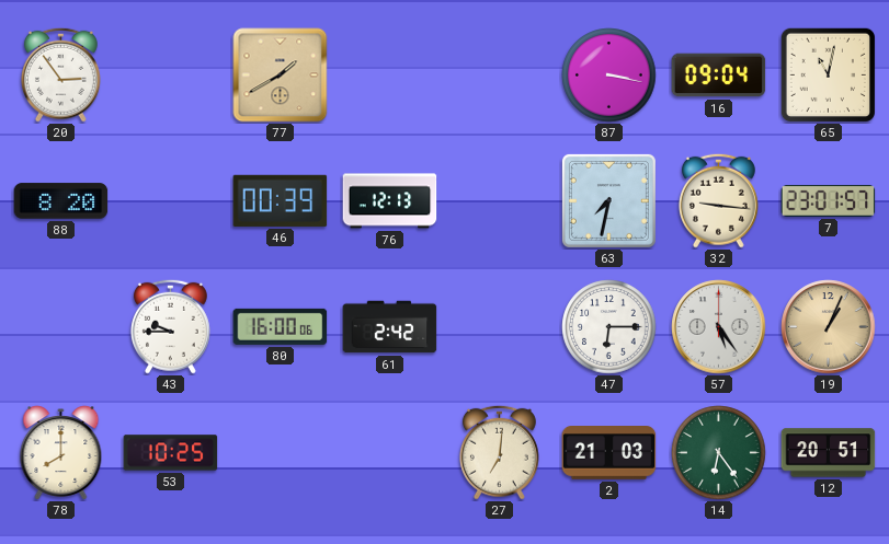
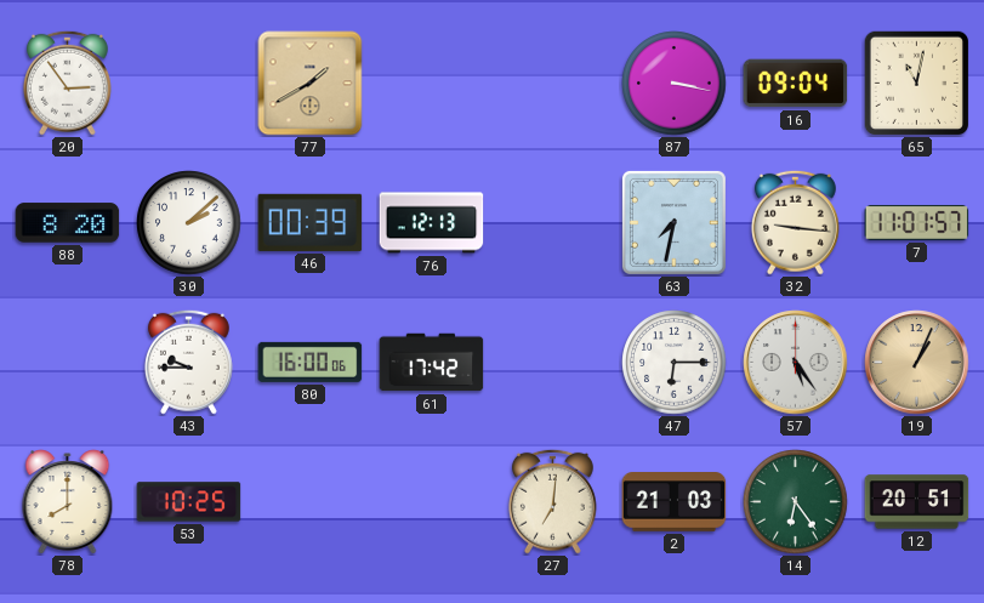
30: none -> 2:08
7: 23:01 -> 11:01
61: 2:42 -> 17:42
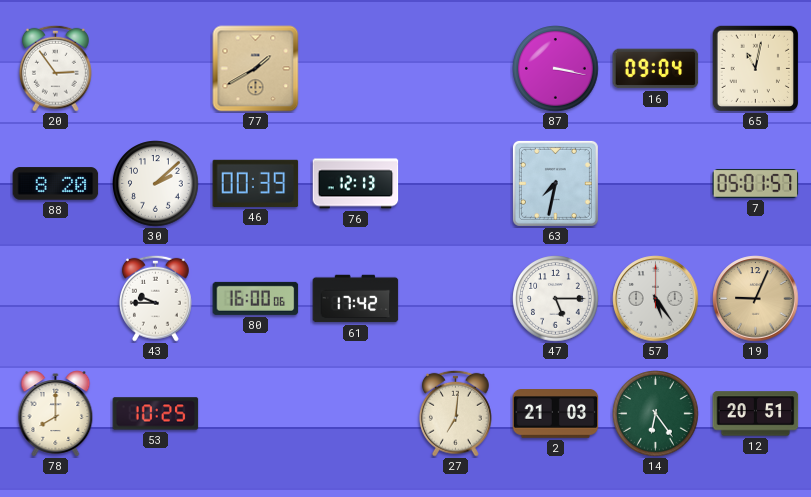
32: 9:16 -> none
7: 11:01 -> 05:01
47: 6:15 -> 5:15
19: 1:04 -> 9:04
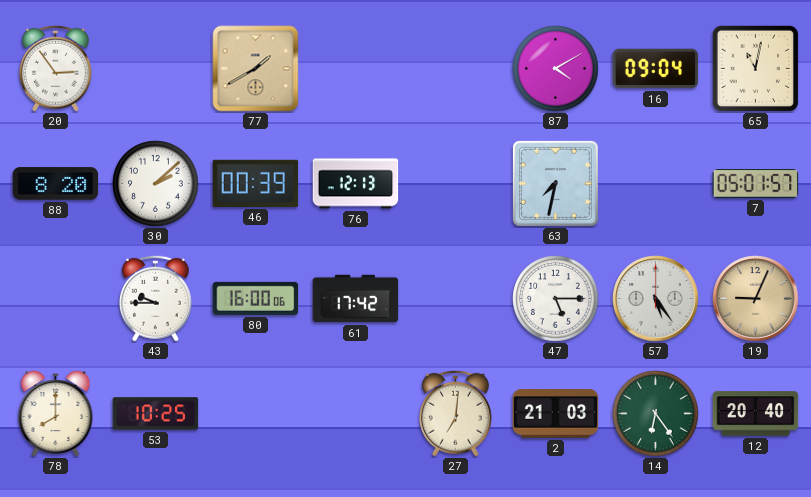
87: 3:17 -> 4:10
12: 20:51 -> 20:40
